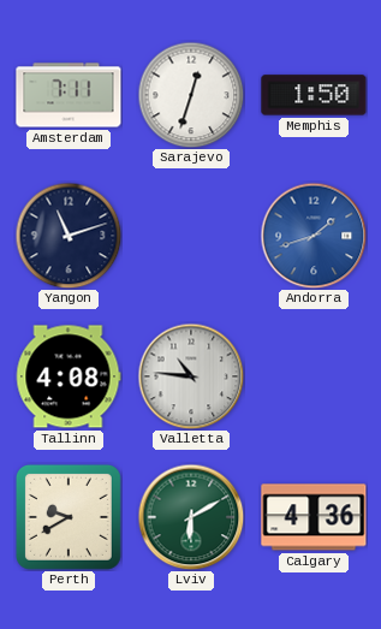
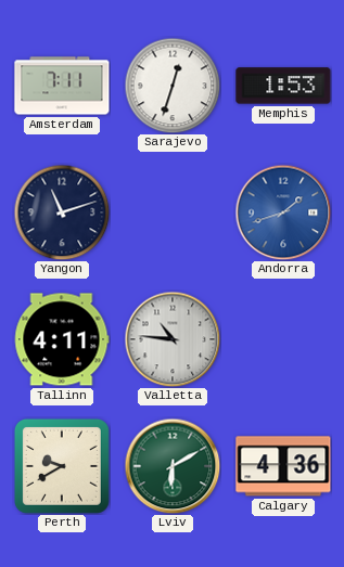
Memphis: 1:50 -> 1:53
Tallinn: 4:08 -> 4:11
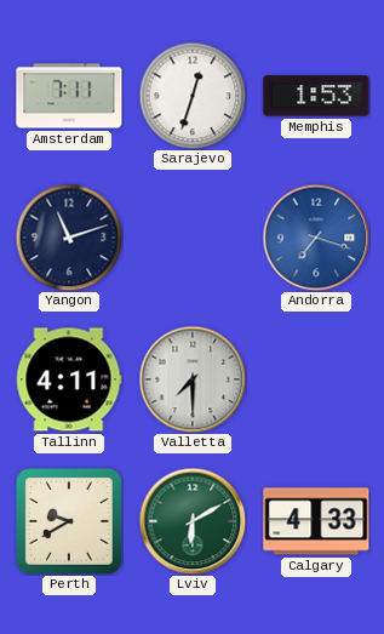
Andorra: 1:42 -> 7:18
Valletta: 10:46 -> 7:30
Calgary: 4:36 -> 4:33
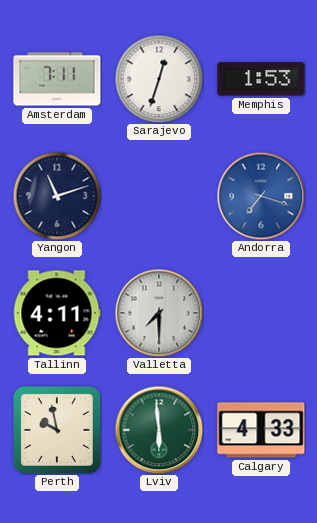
Perth: 9:40 -> 9:58
Lviv: 6:10 -> 5:59
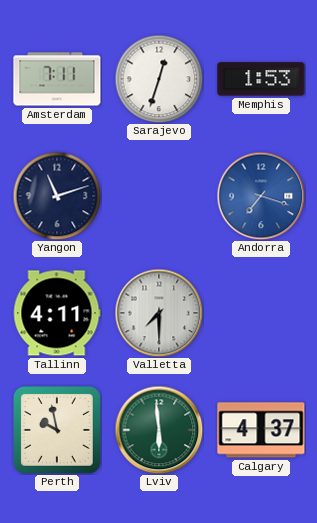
Calgary: 4:33 -> 4:37
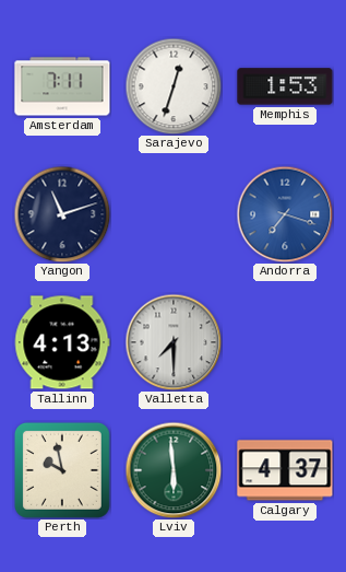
Tallinn: 4:11 -> 4:13
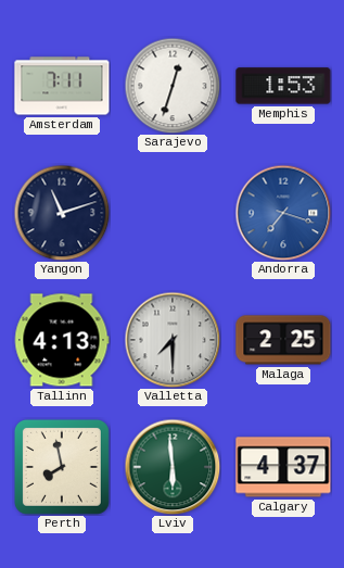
Malaga: none -> 2:25
Perth: 9:58 -> 7:58
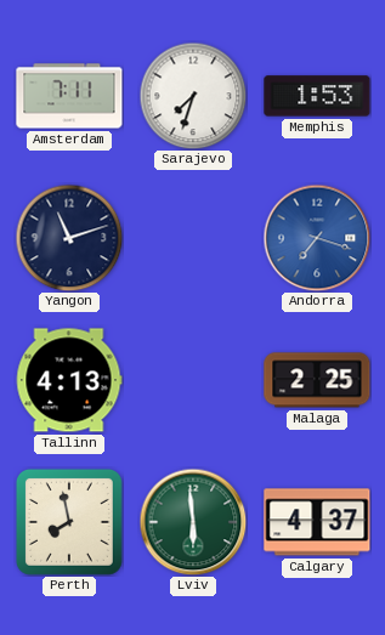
Sarajevo: 12:33 -> 7:33
Valletta: 7:30 -> none
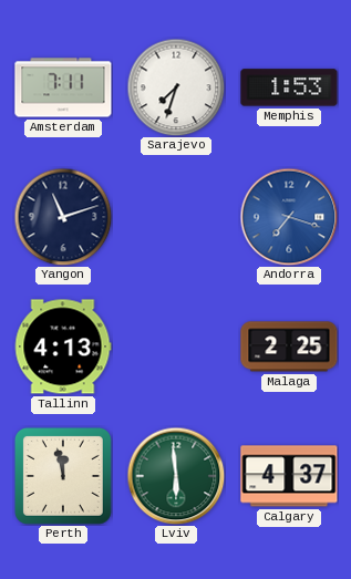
Perth: 7:58 -> 11:58
